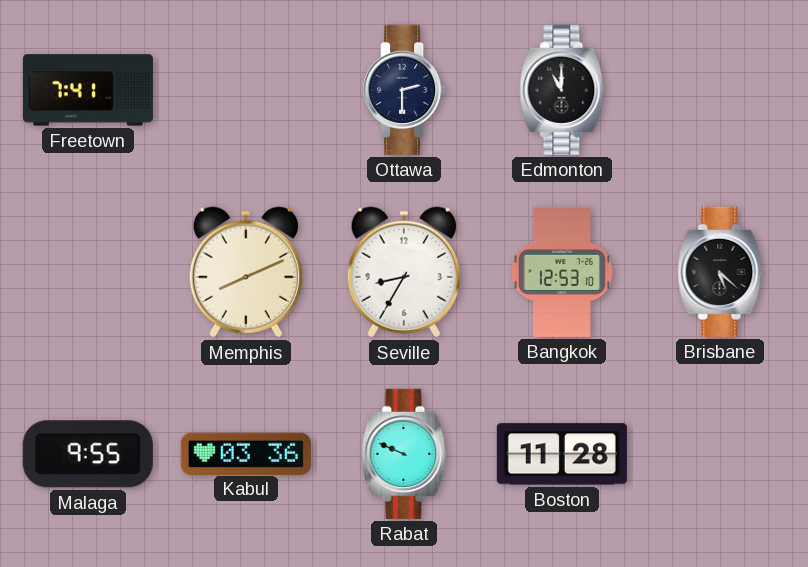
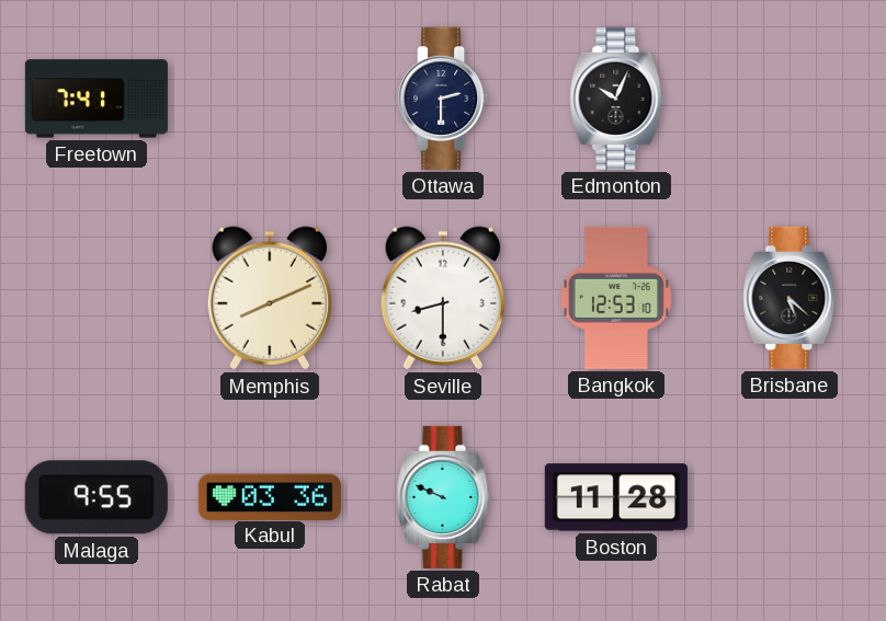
Edmonton: 11:00 -> 10:04
Seville: 8:35 -> 8:30
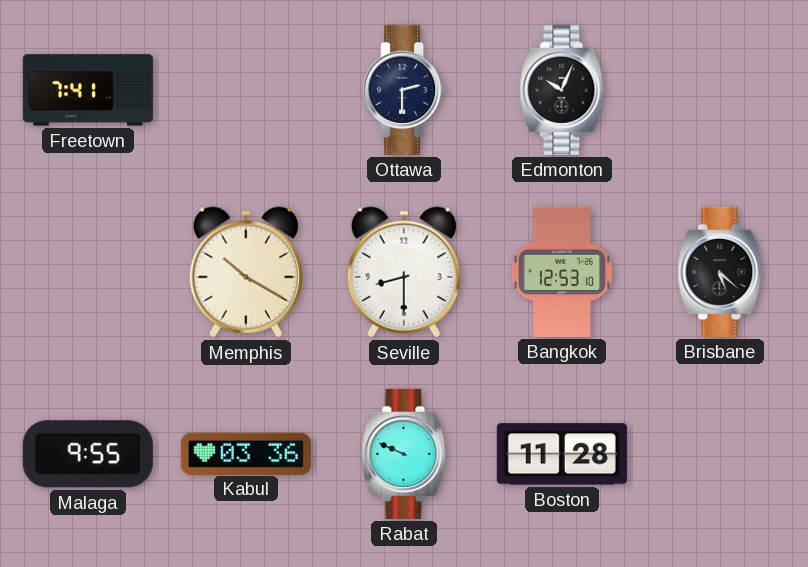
Memphis: 8:11 -> 10:20
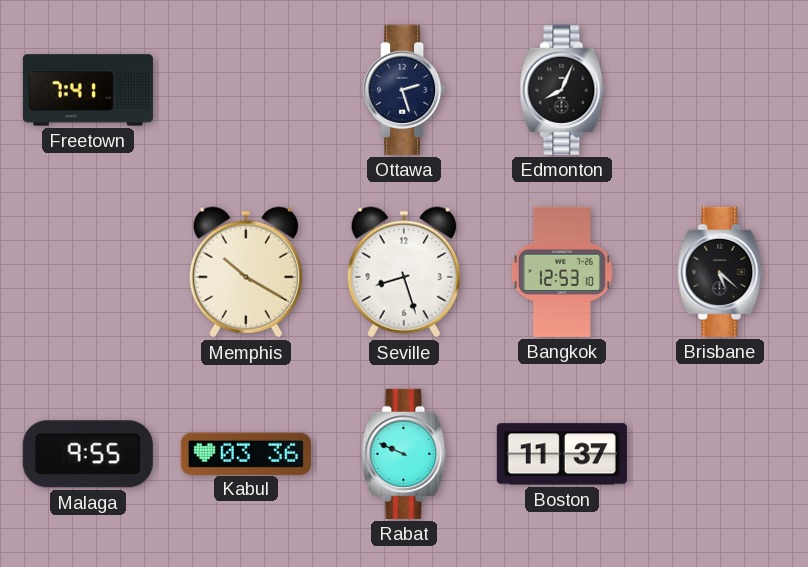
Ottawa: 2:30 -> 2:27
Edmonton: 10:04 -> 8:04
Seville: 8:30 -> 8:27
Boston: 11:28 -> 11:37
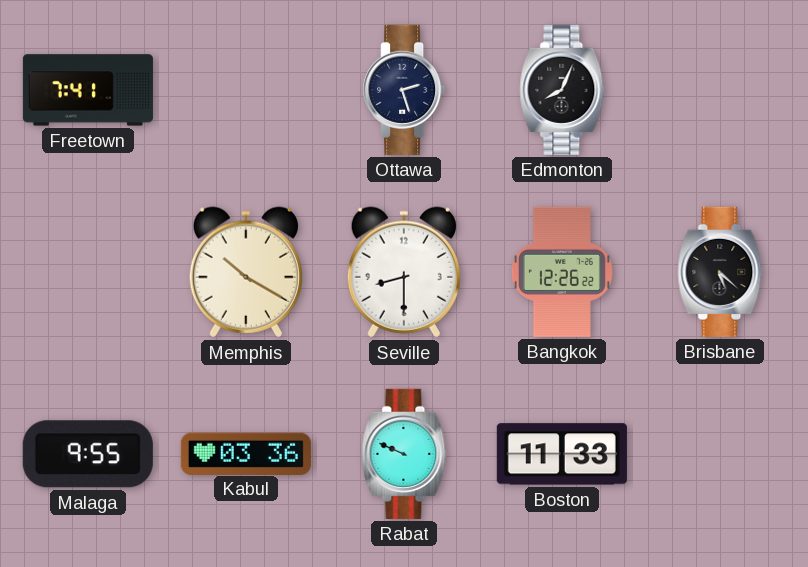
Seville: 8:27 -> 8:30
Bangkok: 12:53 -> 12:26
Boston: 11:37 -> 11:33
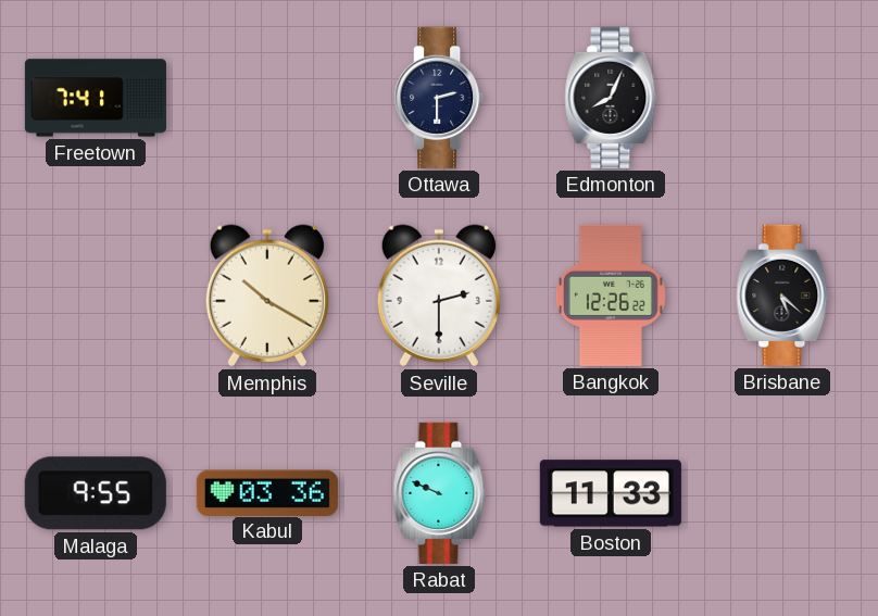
Ottawa: 2:27 -> 2:30
Seville: 8:30 -> 2:30
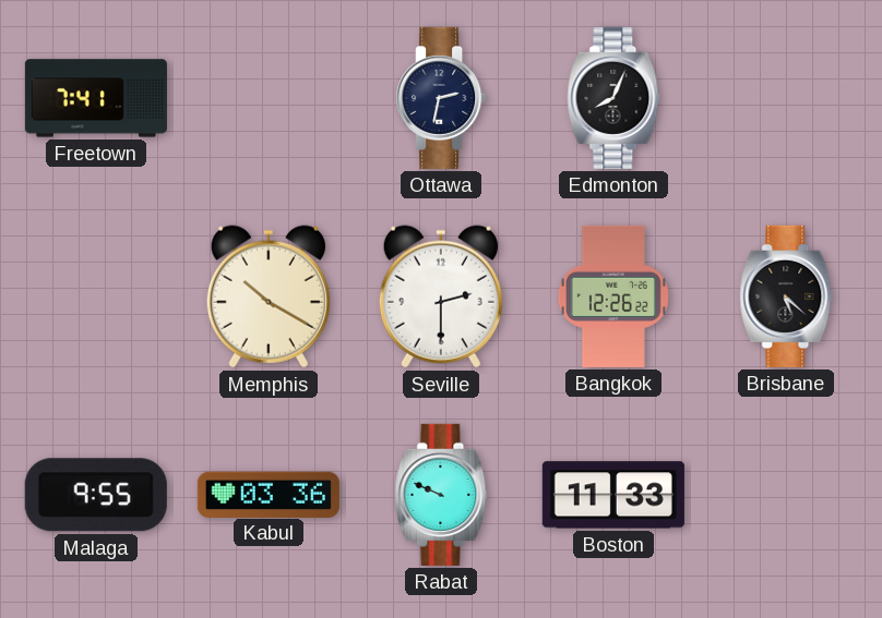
Ottawa: 2:30 -> 2:32
